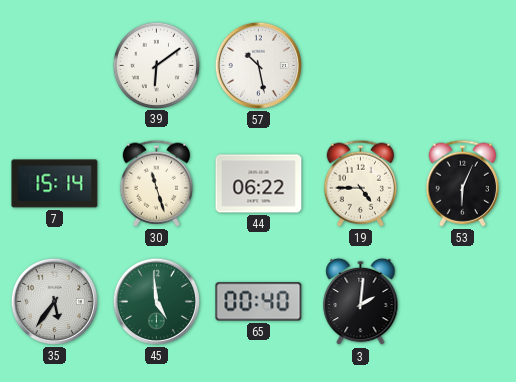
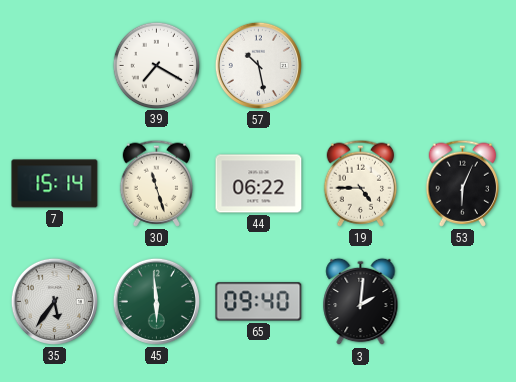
39: 6:09 -> 7:20
45: 4:59 -> 5:59
65: 00:40 -> 09:40
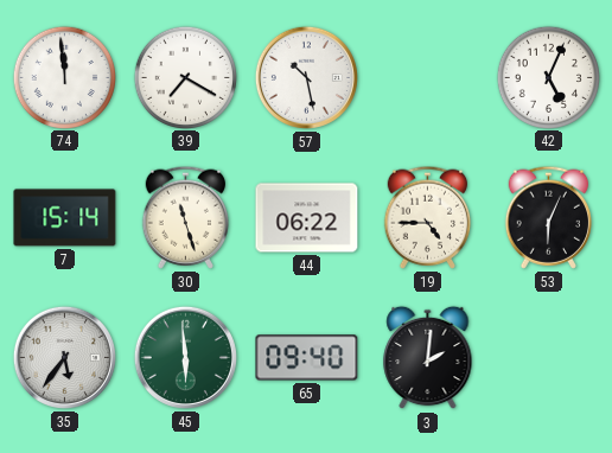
74: none -> 11:59
42: none -> 5:04
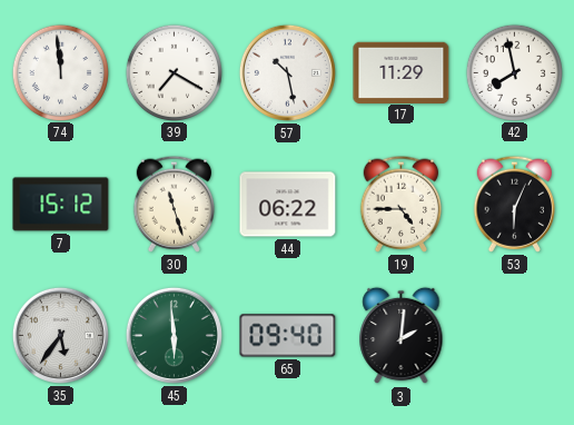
17: none -> 11:29
42: 5:04 -> 7:58
7: 15:14 -> 15:12
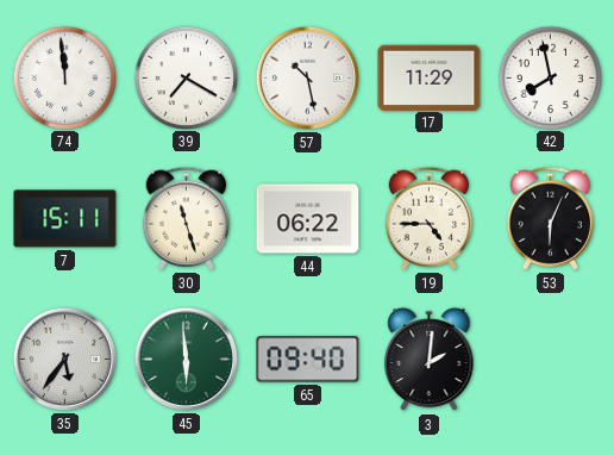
7: 15:12 -> 15:11
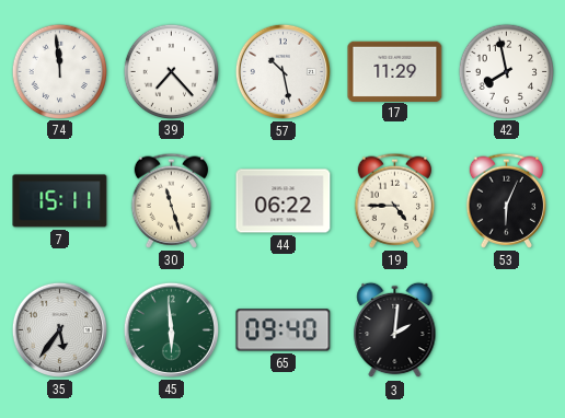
39: 7:20 -> 7:23
